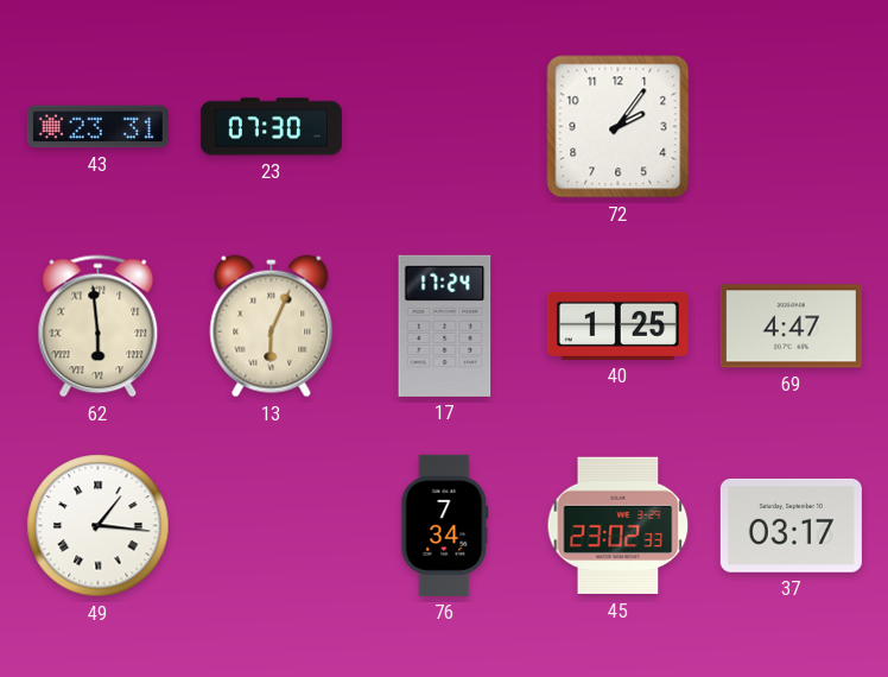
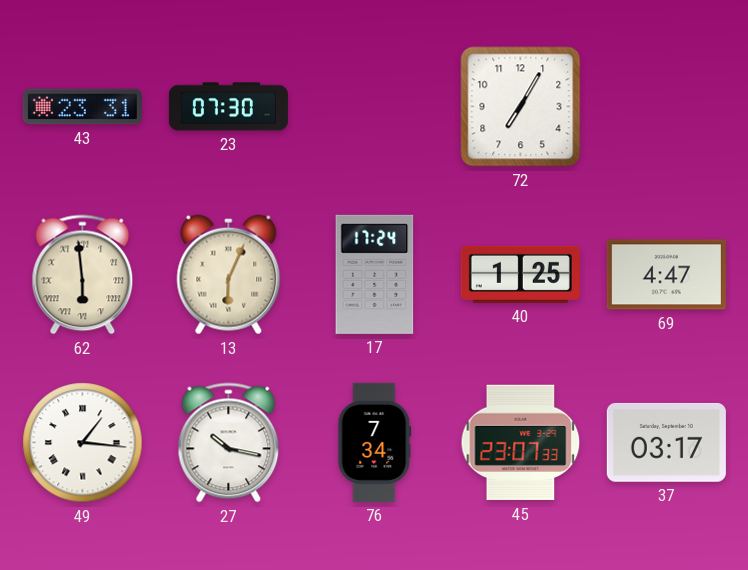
72: 2:06 -> 7:05
27: none -> 10:17
45: 23:02 -> 23:07
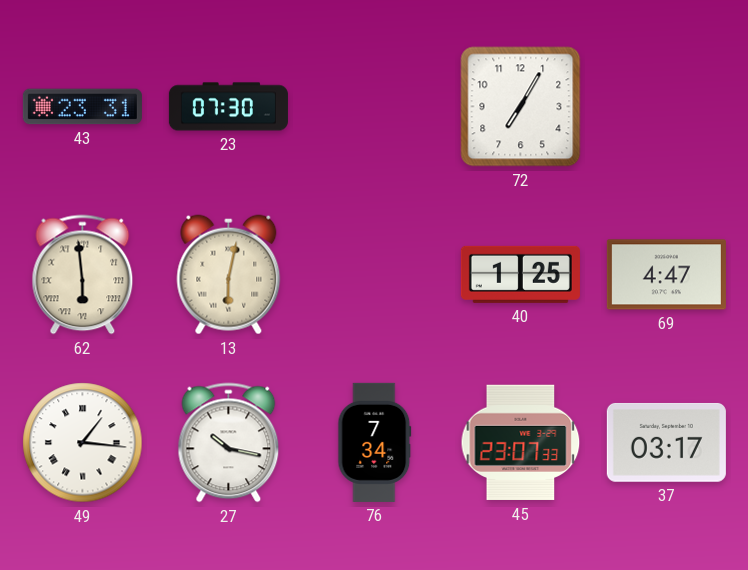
13: 6:04 -> 6:02
17: 17:24 -> none
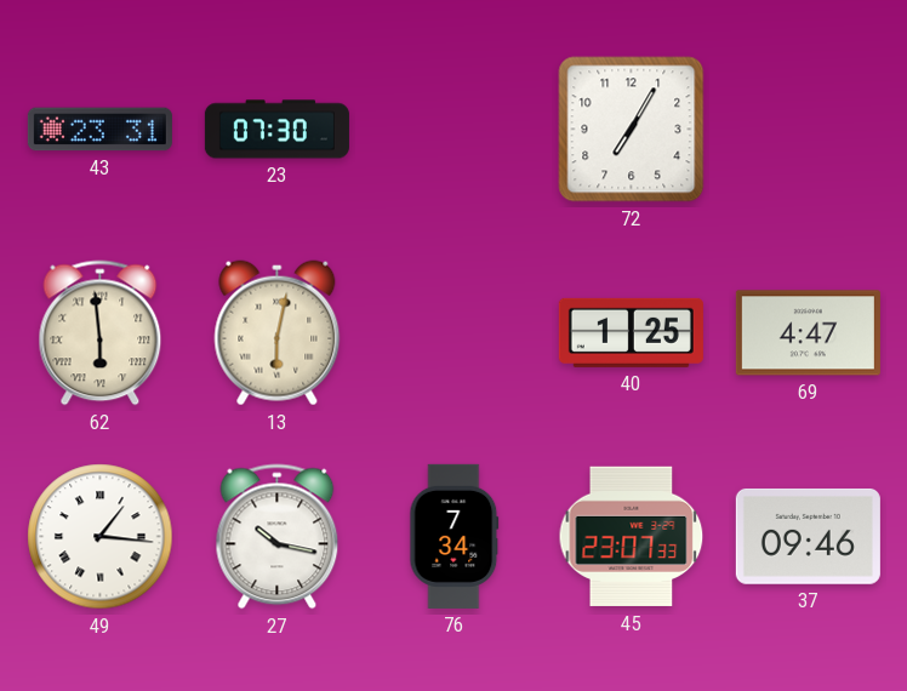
37: 03:17 -> 09:46
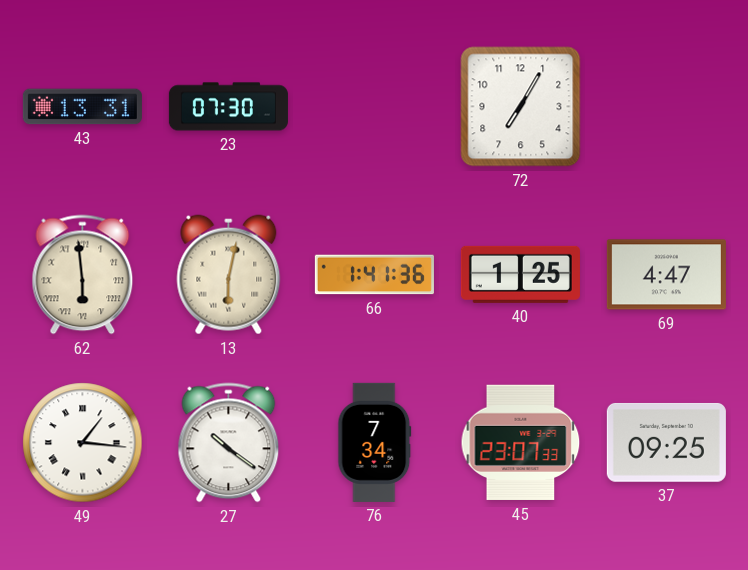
43: 23:31 -> 13:31
66: none -> 1:41
27: 10:17 -> 10:21
37: 09:46 -> 09:25
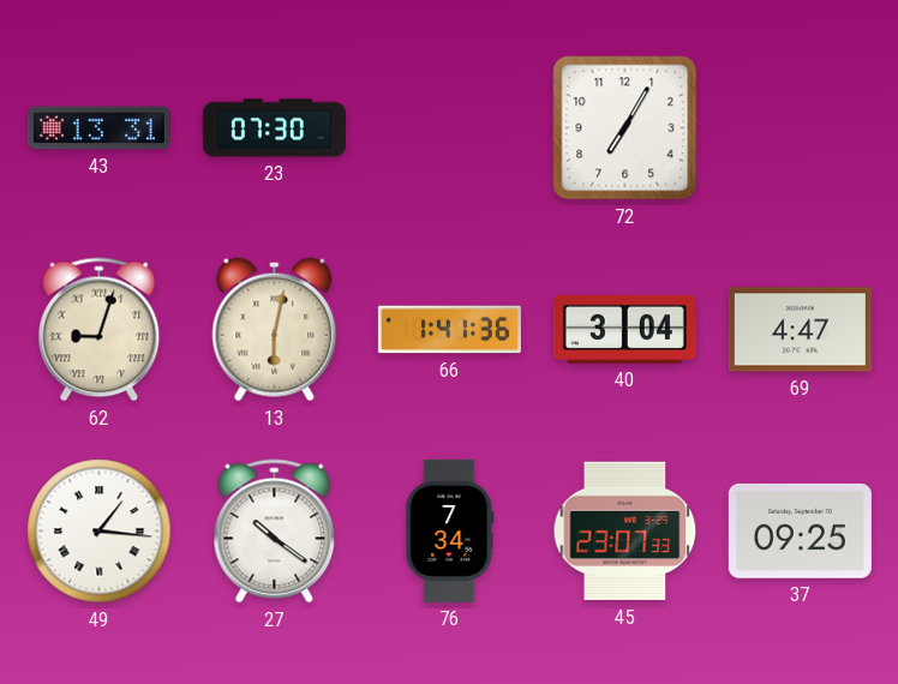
62: 5:59 -> 9:03
40: 1:25 -> 3:04
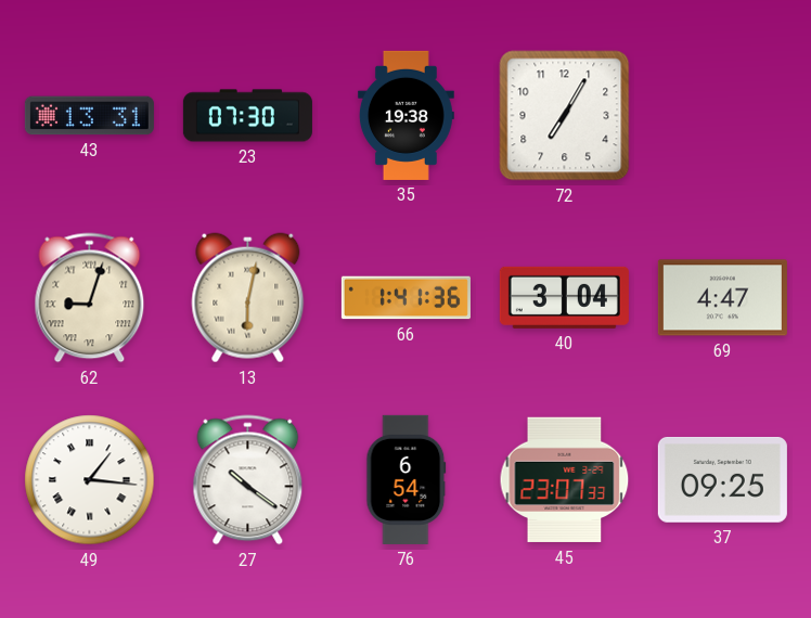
35: none -> 19:38
76: 7:34 -> 6:54
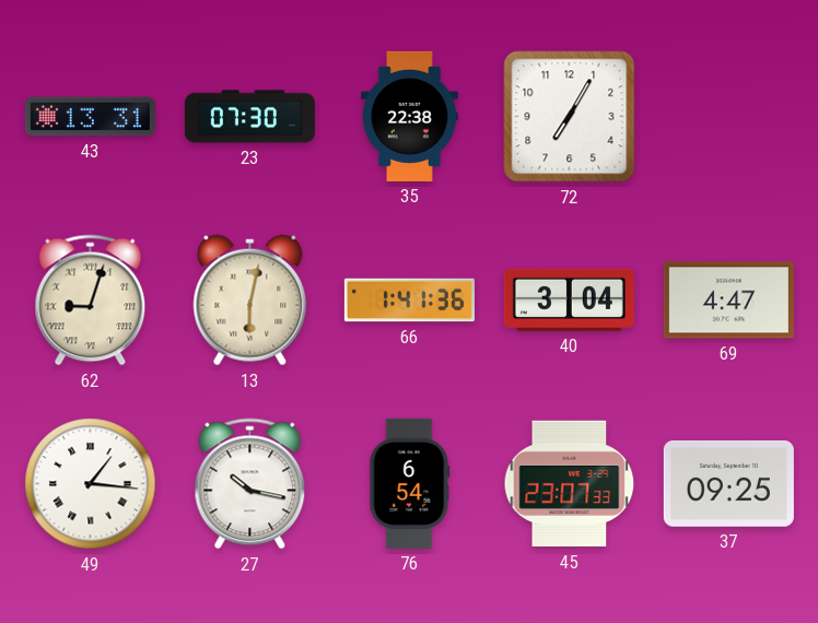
35: 19:38 -> 22:38
27: 10:21 -> 10:17
